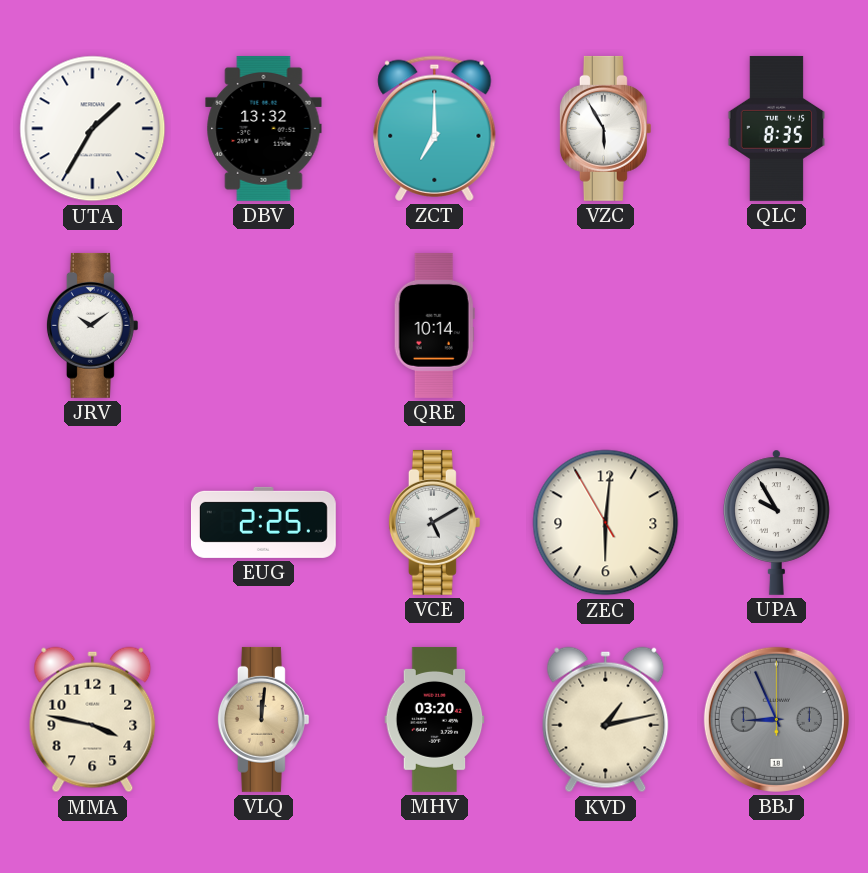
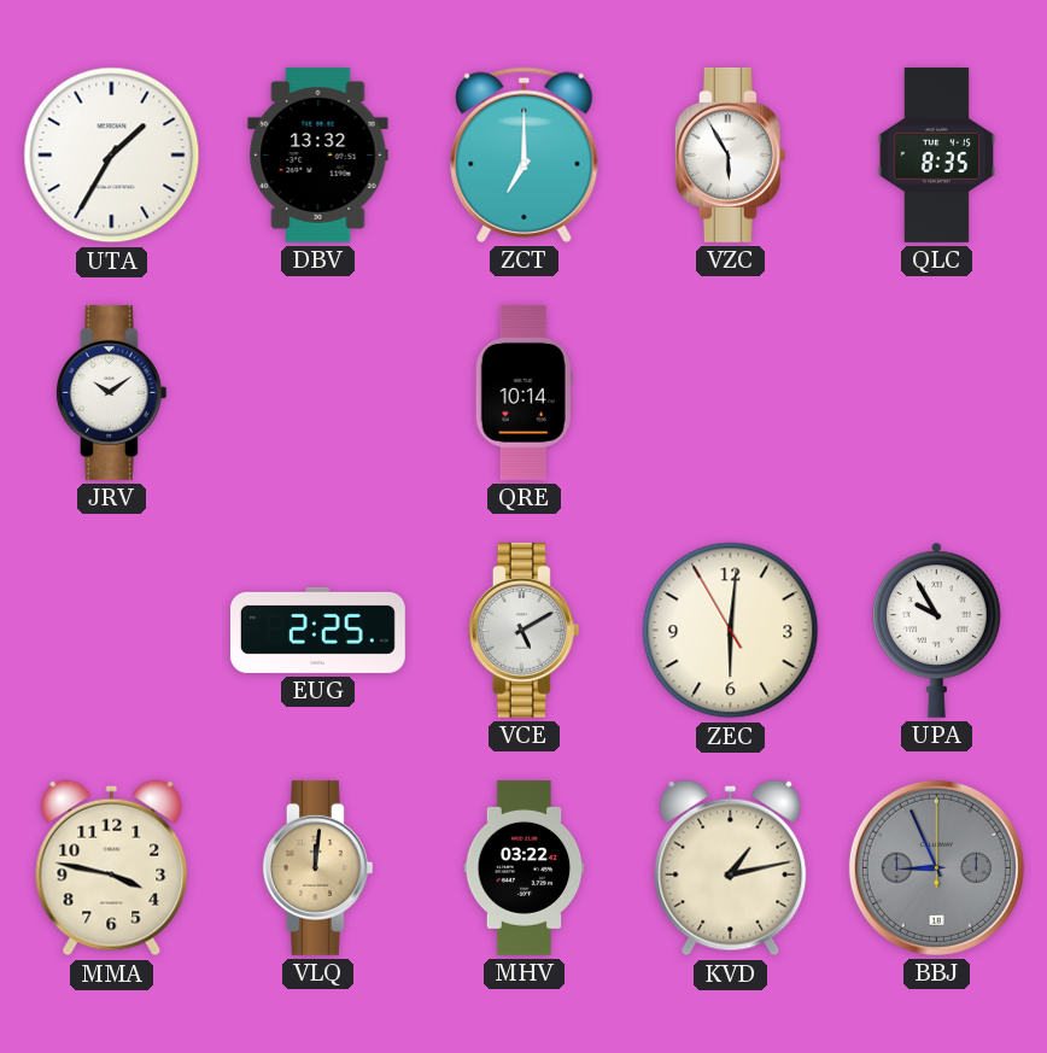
MHV: 03:20 -> 03:22
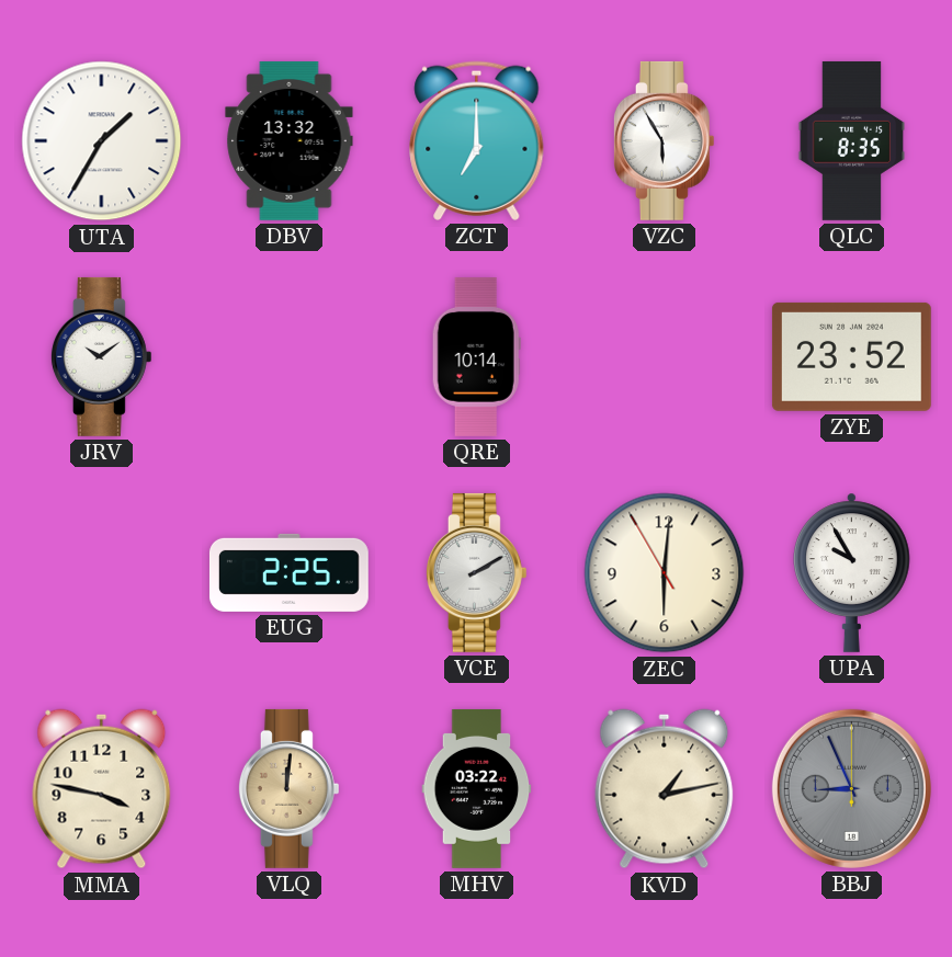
ZYE: none -> 23:52
VCE: 5:10 -> 2:10
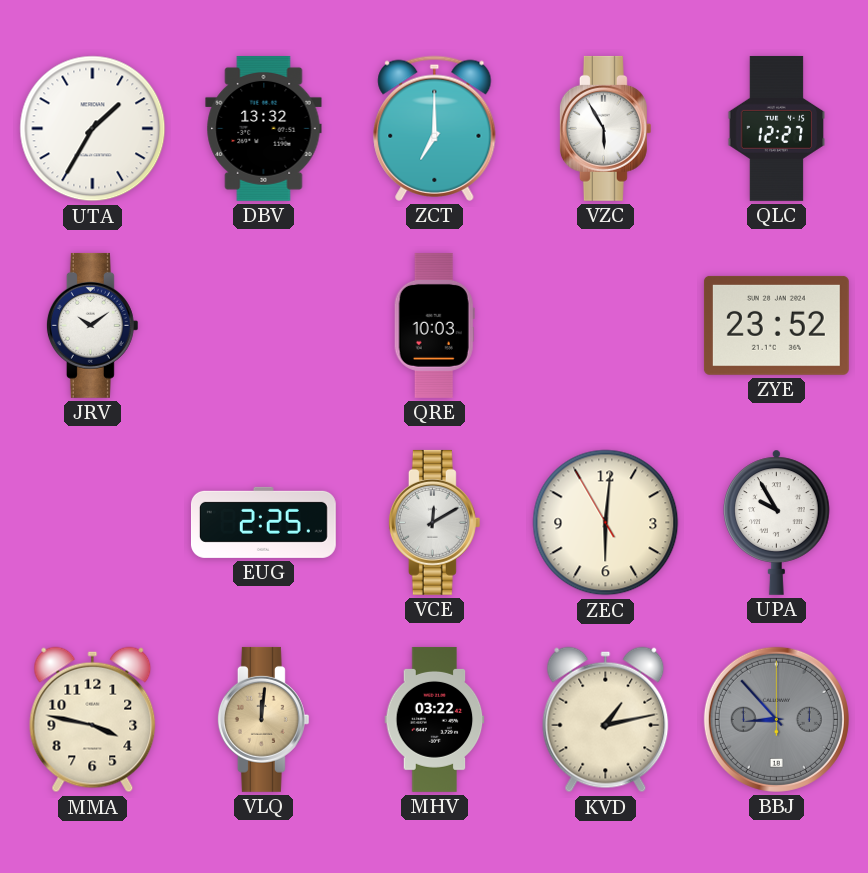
QLC: 8:35 -> 12:27
QRE: 10:14 -> 10:03
VCE: 2:10 -> 12:10
BBJ: 8:56 -> 8:53
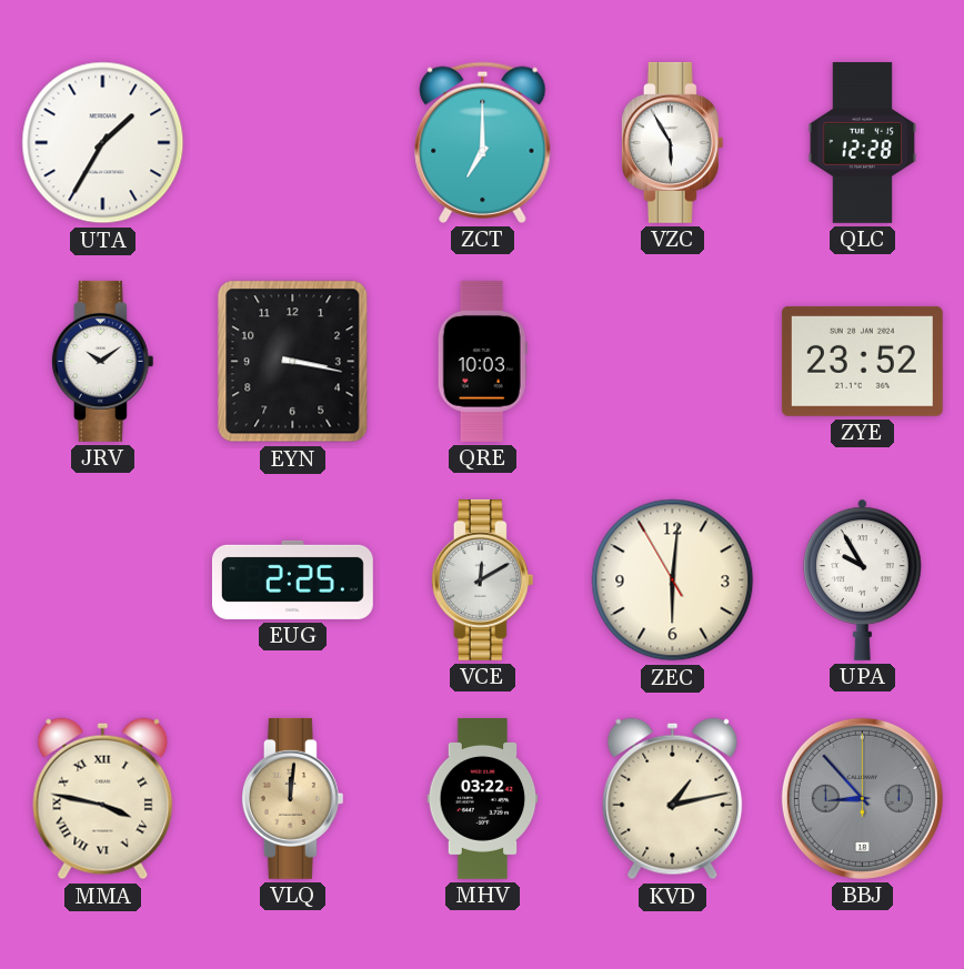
DBV: 13:32 -> none
QLC: 12:27 -> 12:28
EYN: none -> 3:17
MMA numerals: Arabic -> Roman
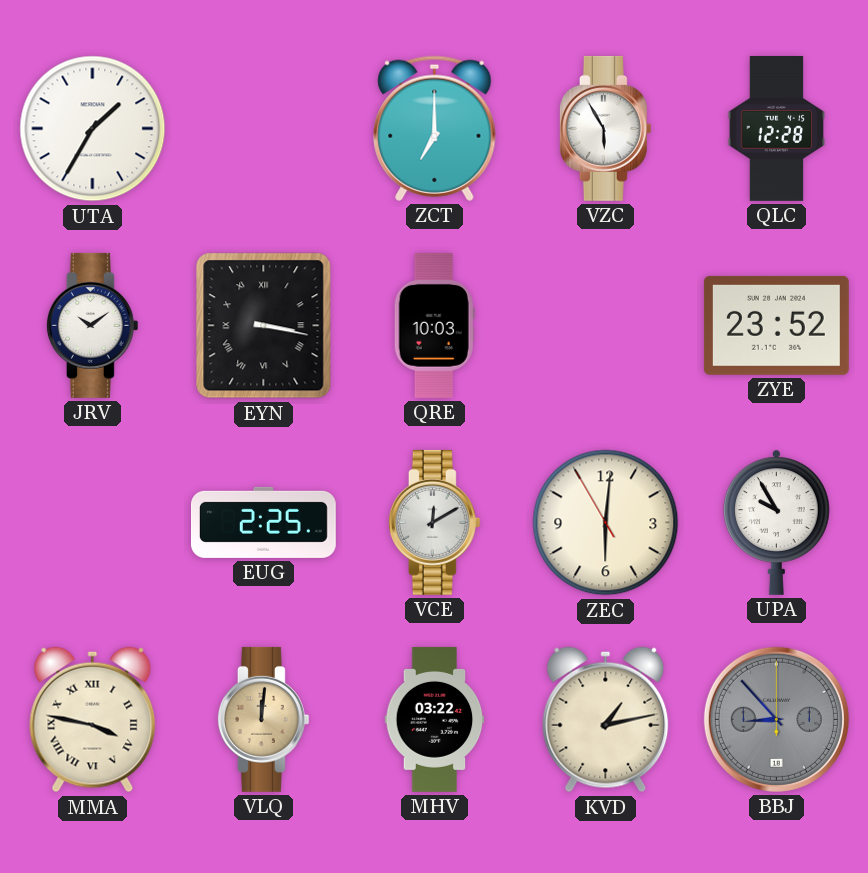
EYN numerals: Arabic -> Roman
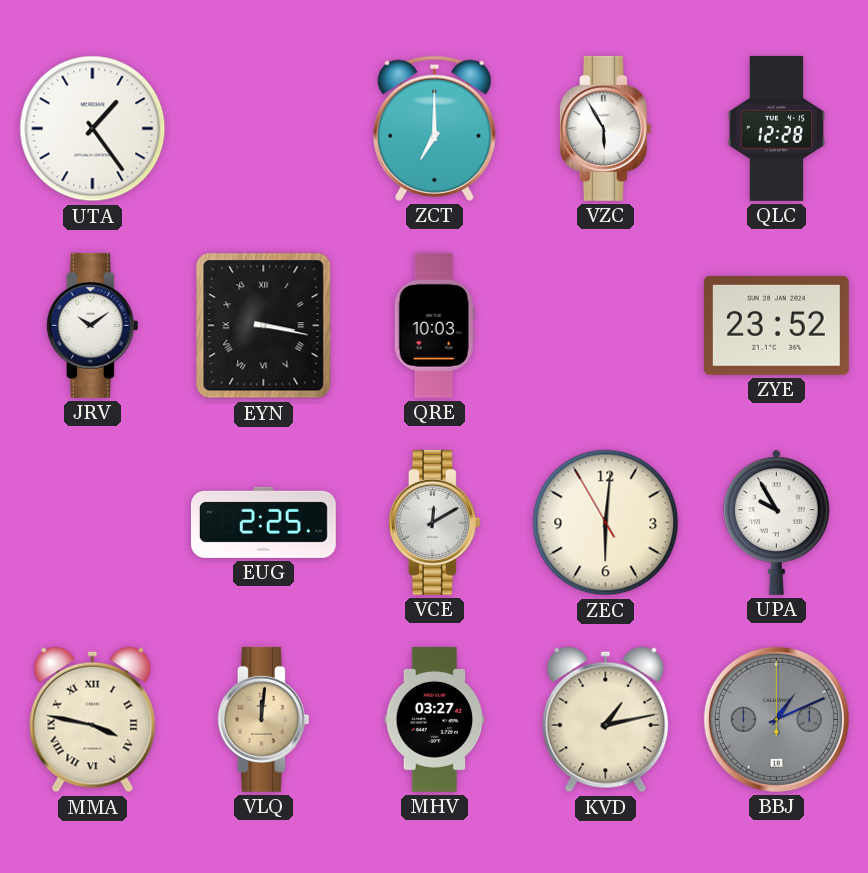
UTA: 1:35 -> 1:24
MHV: 03:22 -> 03:27
BBJ: 8:53 -> 1:11
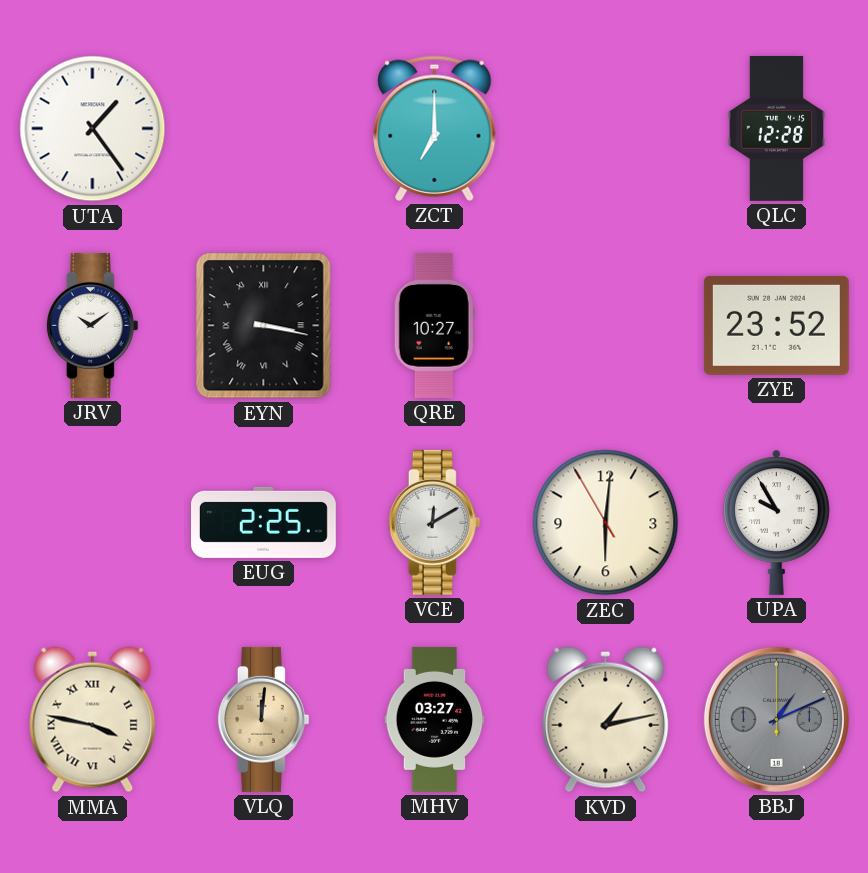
VZC: 5:55 -> none
QRE: 10:03 -> 10:27
